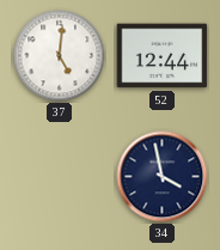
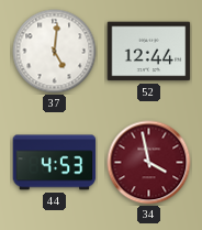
44: none -> 4:53
34 dial: navy -> burgundy
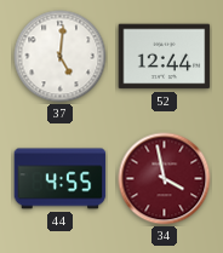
44: 4:53 -> 4:55
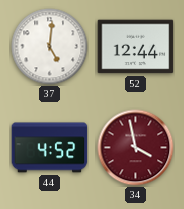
44: 4:55 -> 4:52
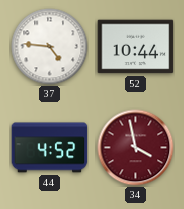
37: 5:01 -> 4:46
52: 12:44 -> 10:44
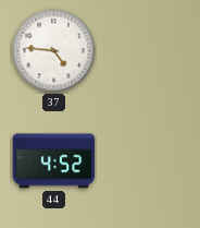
52: 10:44 -> none
34: 3:58 -> none
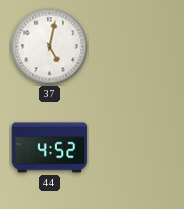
37: 4:46 -> 5:02
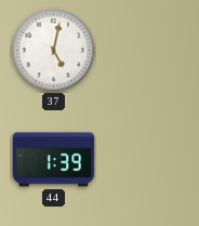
44: 4:52 -> 1:39
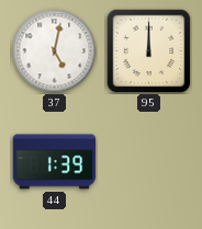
95: none -> 12:00
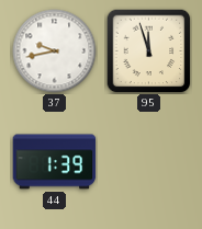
37: 5:02 -> 9:43
95: 12:00 -> 11:57
